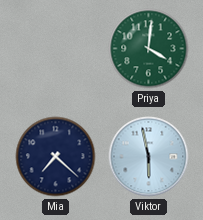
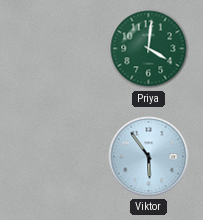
Mia: 7:22 -> none
Viktor: 5:58 -> 5:54
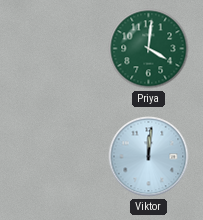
Viktor: 5:54 -> 12:01
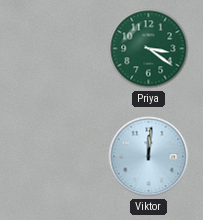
Priya: 4:01 -> 3:21
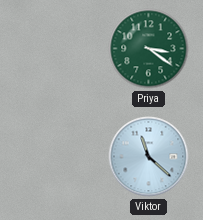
Viktor: 12:01 -> 11:22
